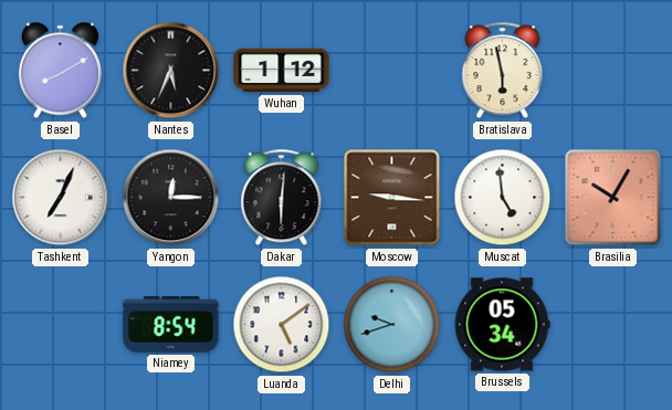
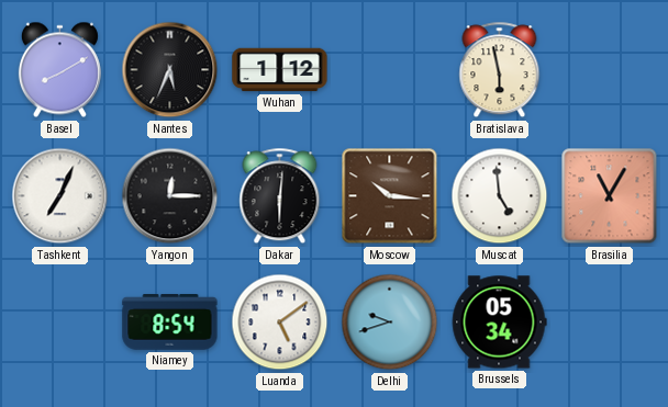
Moscow: 9:16 -> 10:16
Brasilia: 10:05 -> 11:05
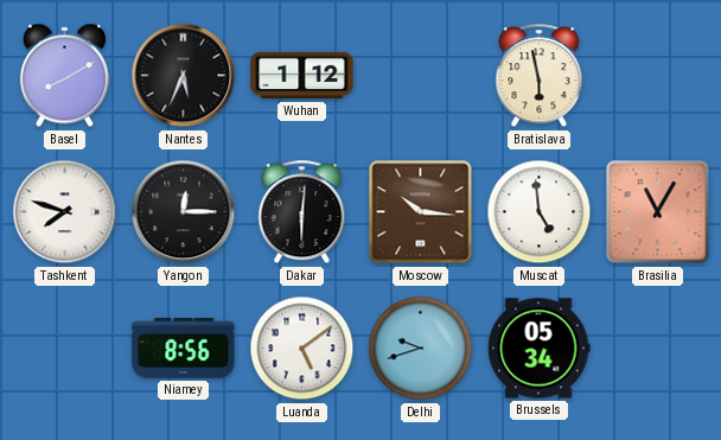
Tashkent: 7:04 -> 7:48
Niamey: 8:54 -> 8:56
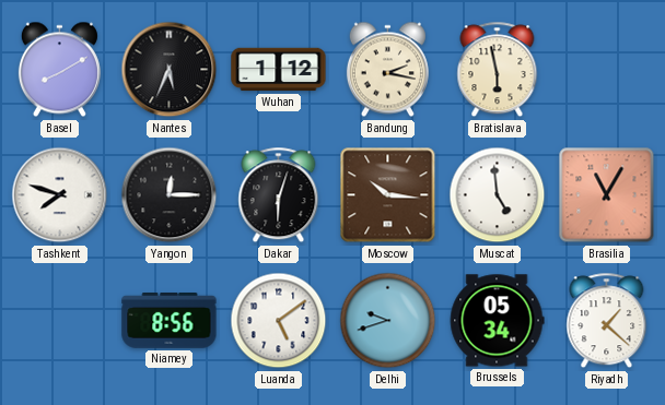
Bandung: none -> 2:17
Dakar: 6:01 -> 6:03
Riyadh: none -> 1:22
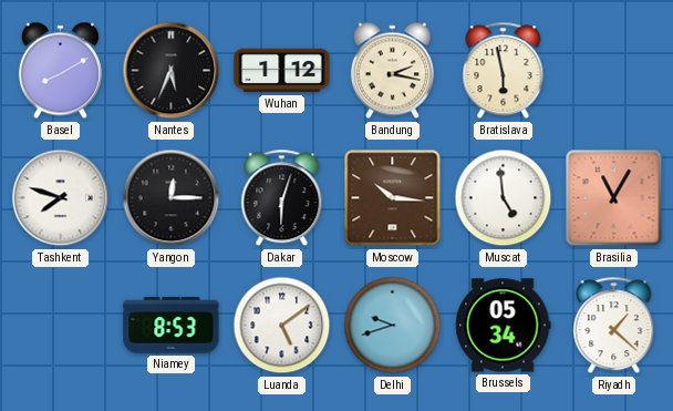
Niamey: 8:56 -> 8:53
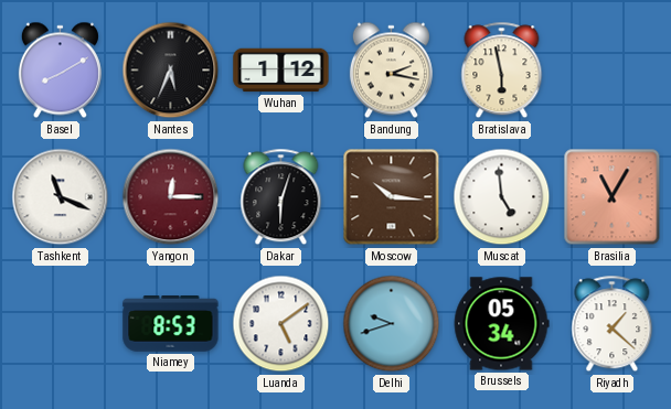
Tashkent: 7:48 -> 11:19
Yangon dial: black -> burgundy
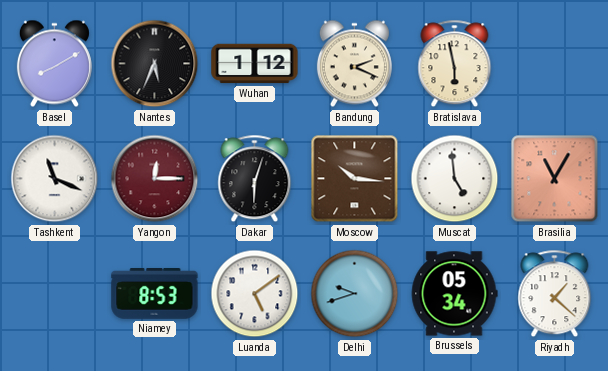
Bandung: 2:17 -> 2:19
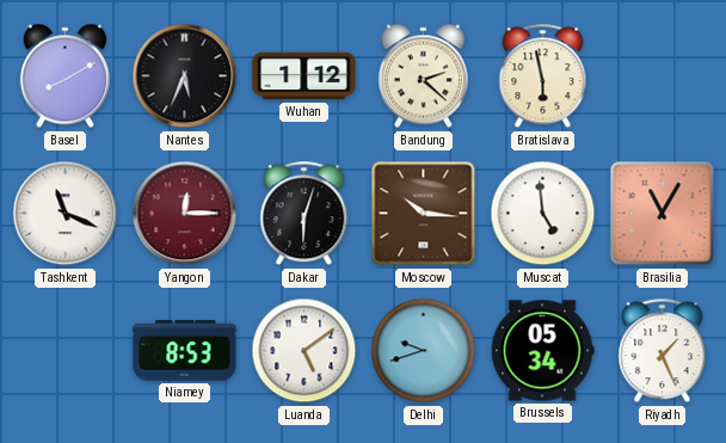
Bandung: 2:19 -> 2:22
Riyadh: 1:22 -> 1:26
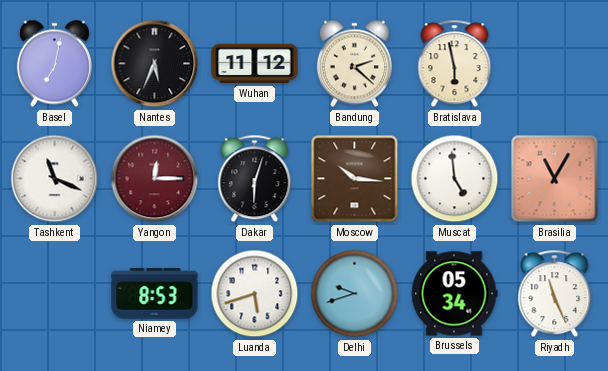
Basel: 8:10 -> 7:02
Wuhan: 1:12 -> 11:12
Luanda: 5:09 -> 5:42
Riyadh: 1:26 -> 11:26
